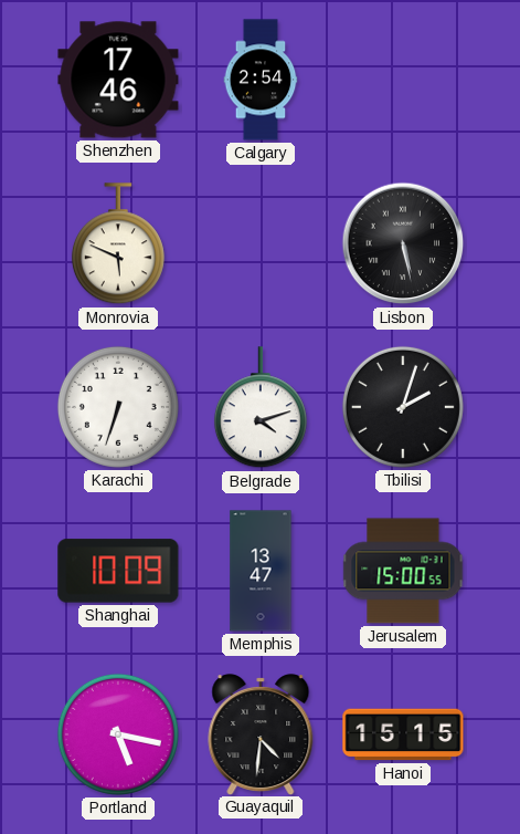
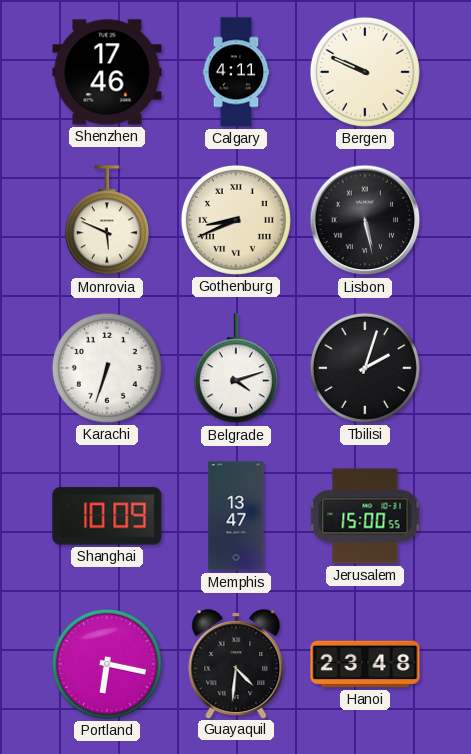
Calgary: 2:54 -> 4:11
Bergen: none -> 9:49
Gothenburg: none -> 8:41
Portland: 5:17 -> 6:17
Hanoi: 15:15 -> 23:48
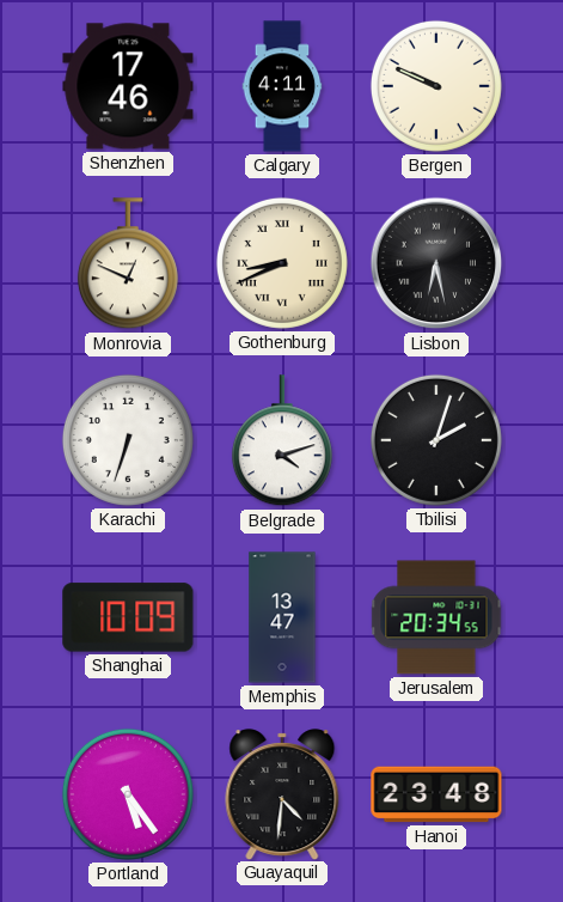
Monrovia: 5:49 -> 12:49
Lisbon: 5:28 -> 6:28
Jerusalem: 15:00 -> 20:34
Portland: 6:17 -> 5:24
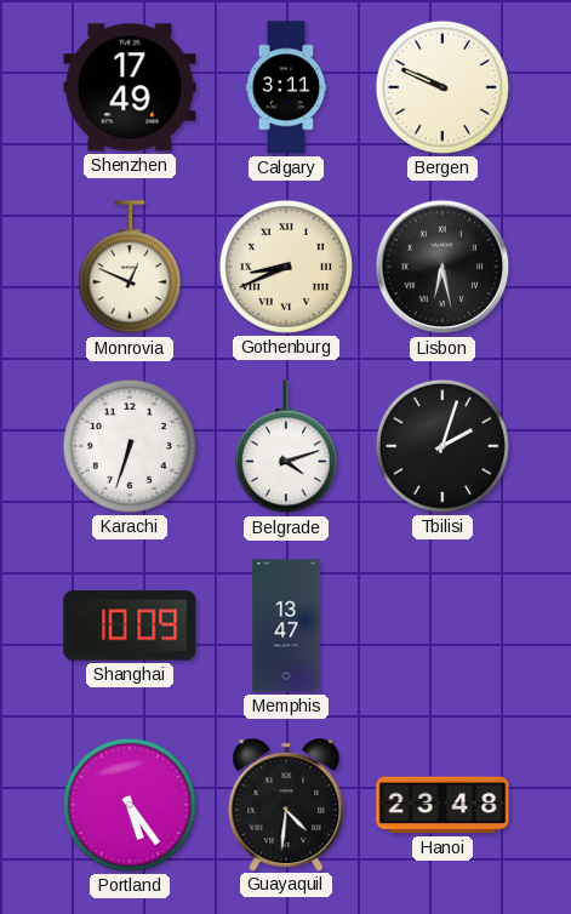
Shenzhen: 17:46 -> 17:49
Calgary: 4:11 -> 3:11
Jerusalem: 20:34 -> none
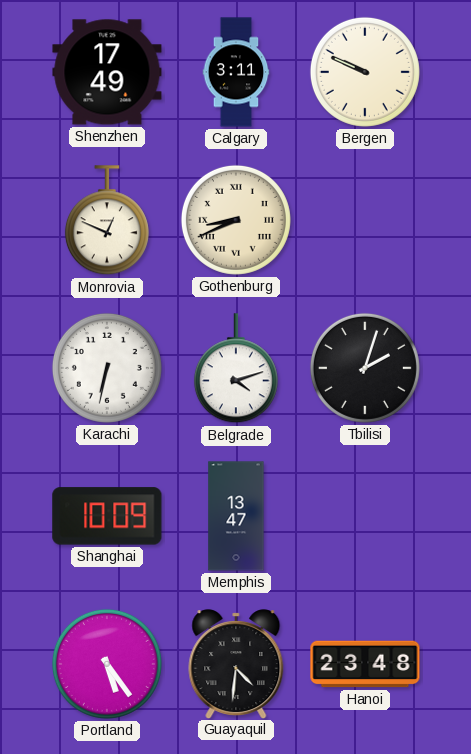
Lisbon: 6:28 -> none
Karachi: 6:33 -> 6:32
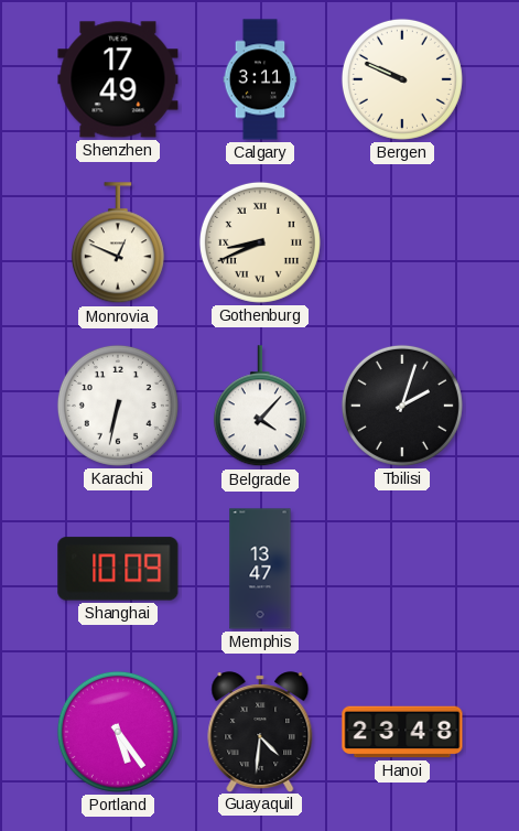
Belgrade: 4:12 -> 4:07
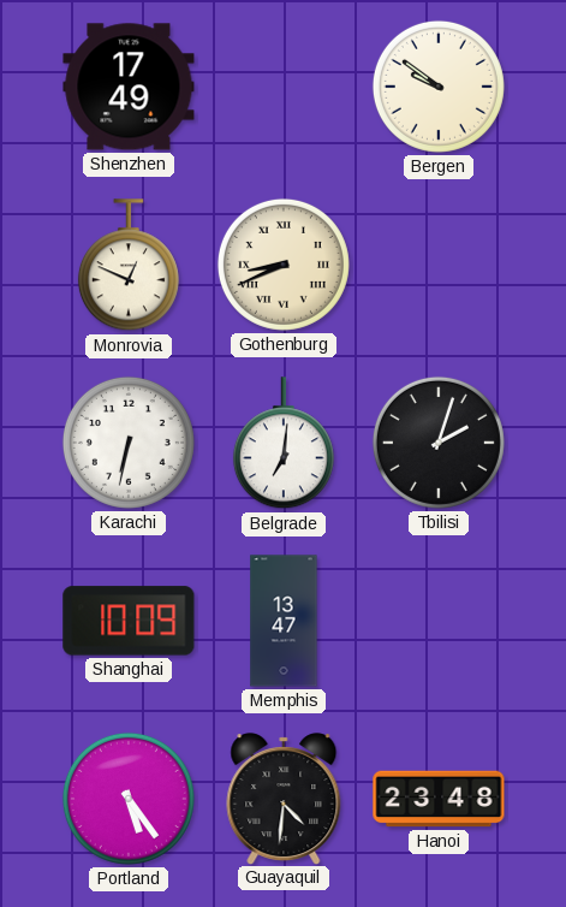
Calgary: 3:11 -> none
Bergen: 9:49 -> 9:51
Belgrade: 4:07 -> 7:01
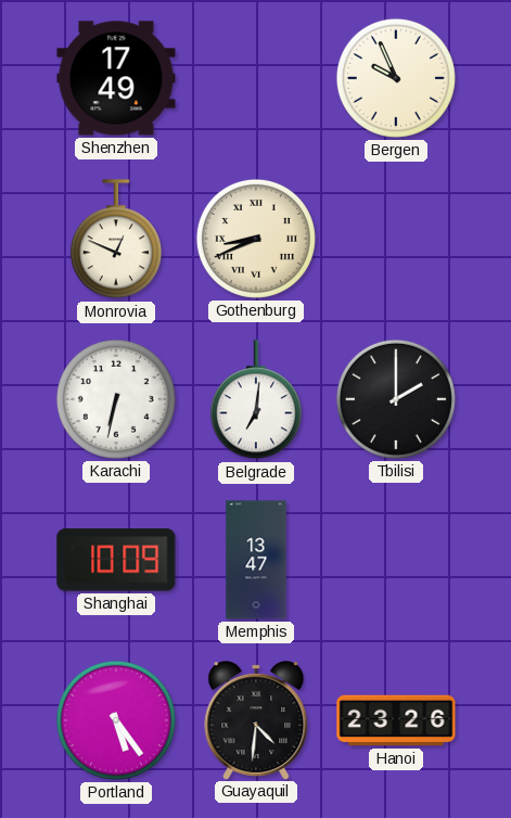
Bergen: 9:51 -> 9:56
Tbilisi: 2:03 -> 2:00
Hanoi: 23:48 -> 23:26
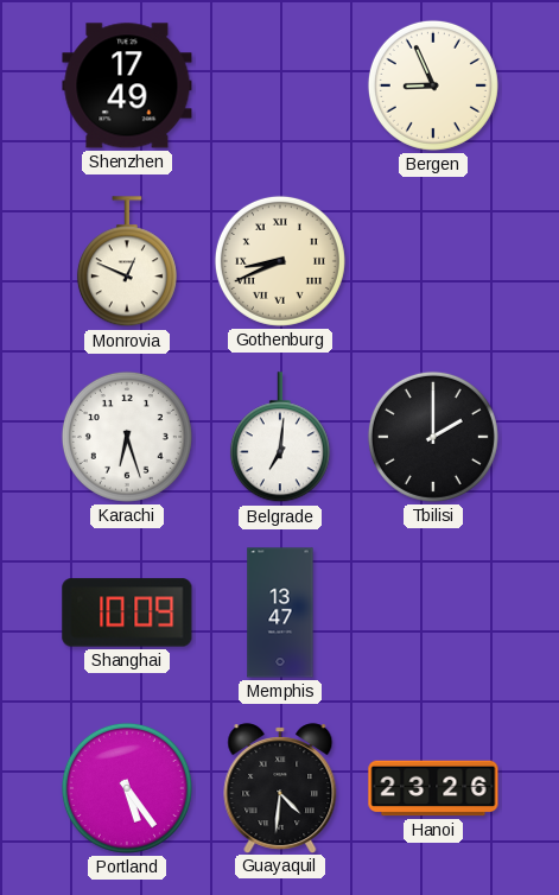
Bergen: 9:56 -> 8:56
Karachi: 6:32 -> 6:27
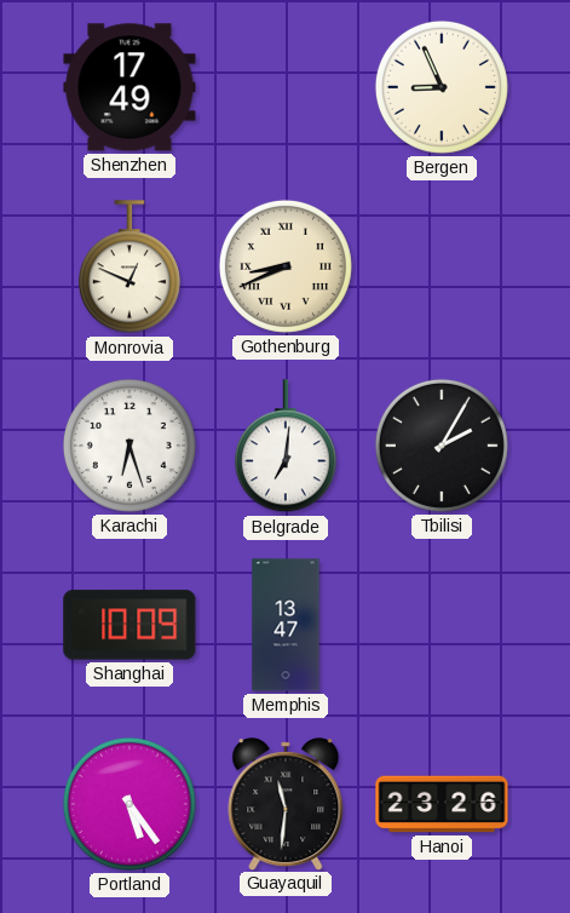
Tbilisi: 2:00 -> 2:05
Guayaquil: 4:31 -> 11:31
